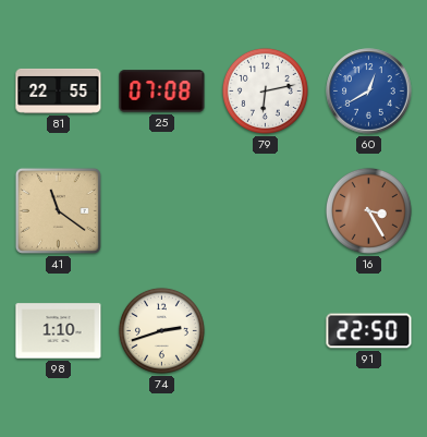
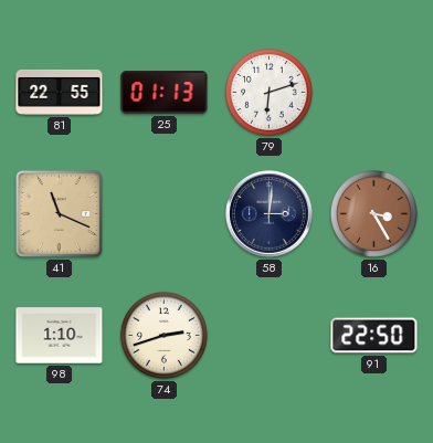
25: 07:08 -> 01:13
79: 6:13 -> 6:12
60: 12:40 -> none
41: 11:21 -> 11:19
58: none -> 3:01
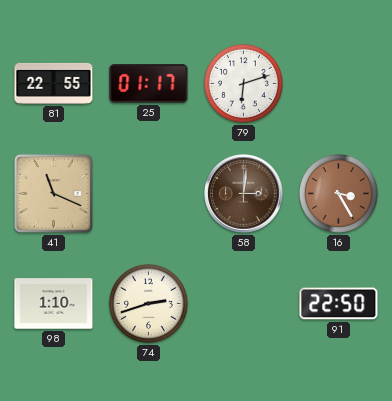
25: 01:13 -> 01:17
58 dial: navy -> brown
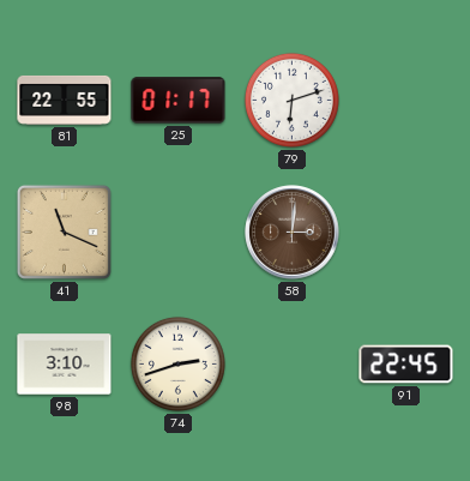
16: 3:25 -> none
98: 1:10 -> 3:10
91: 22:50 -> 22:45
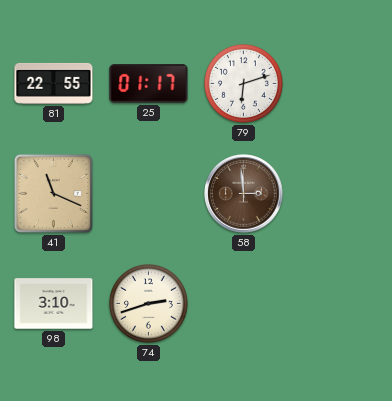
58: 3:01 -> 2:59
91: 22:45 -> none
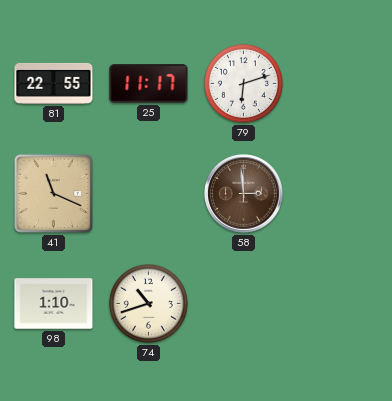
25: 01:17 -> 11:17
98: 3:10 -> 1:10
74: 2:42 -> 10:42
